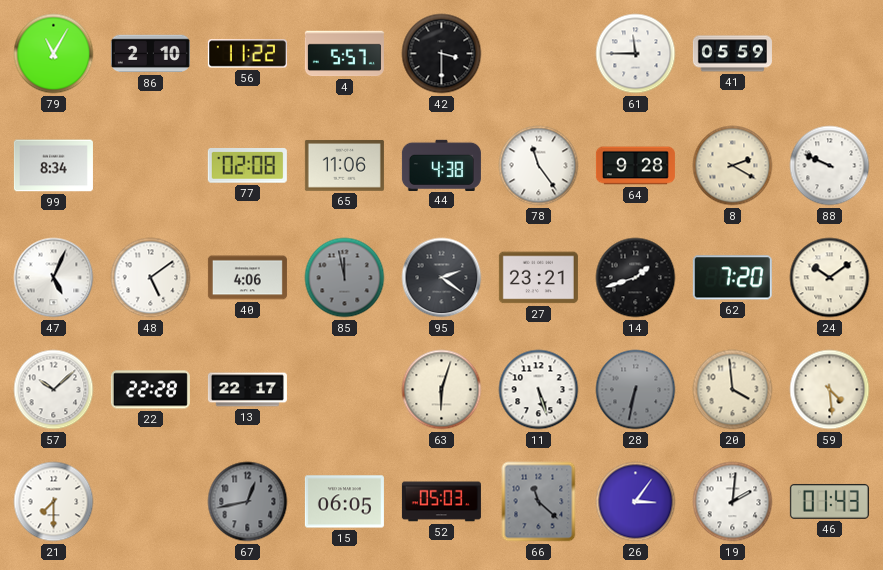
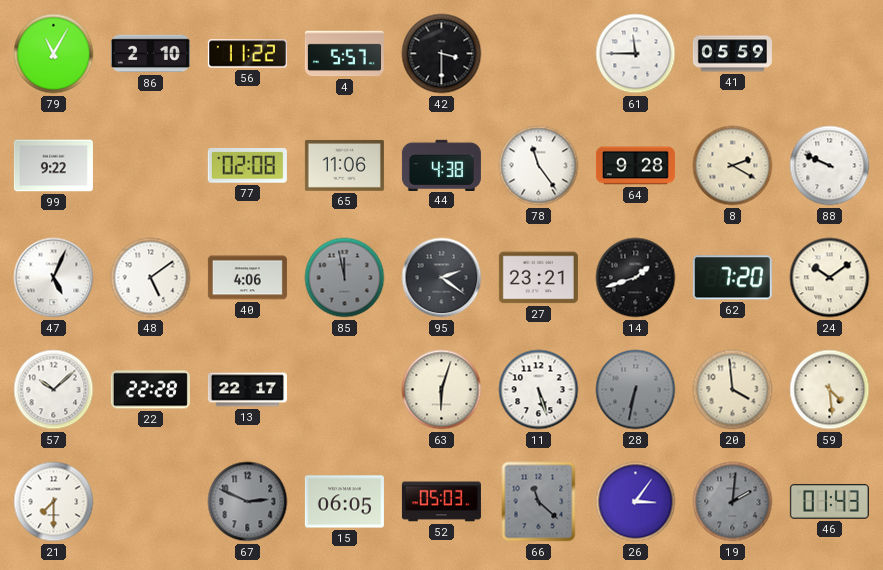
99: 8:34 -> 9:22
67: 12:43 -> 2:49
19 dial: white -> grey
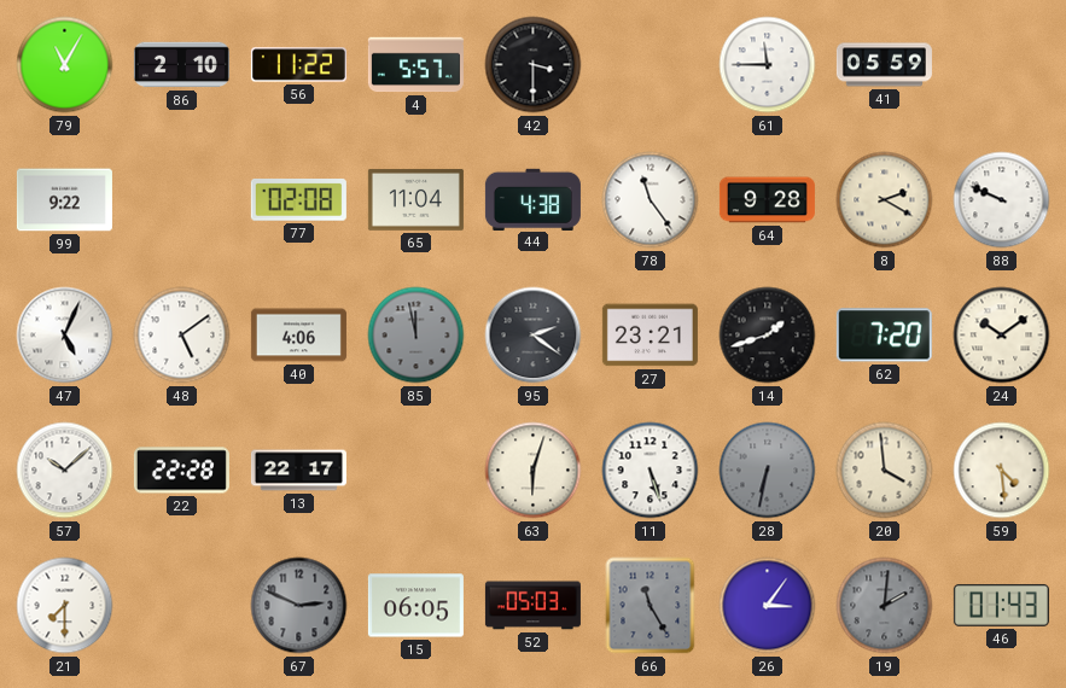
65: 11:06 -> 11:04
66: 11:22 -> 11:25
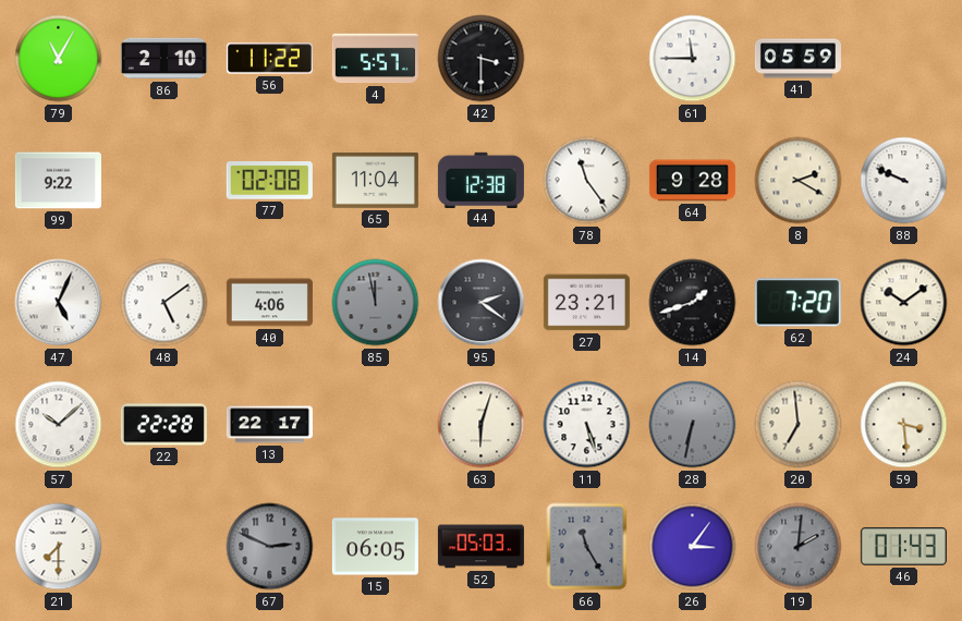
44: 4:38 -> 12:38
20: 3:59 -> 6:59
59: 4:29 -> 3:29
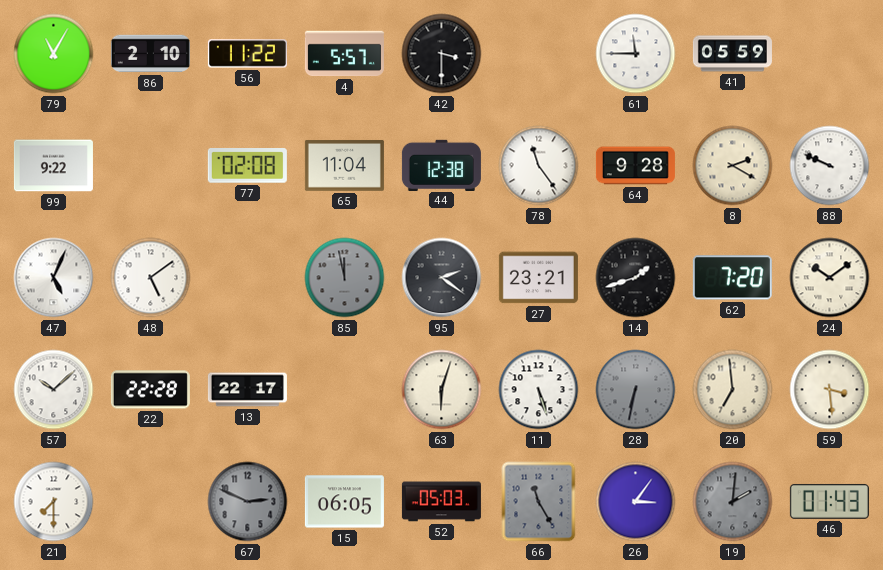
40: 4:06 -> none
